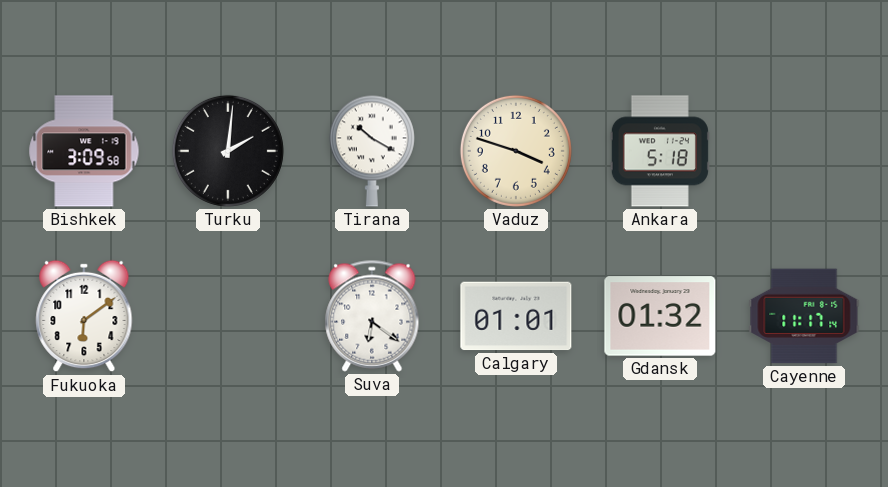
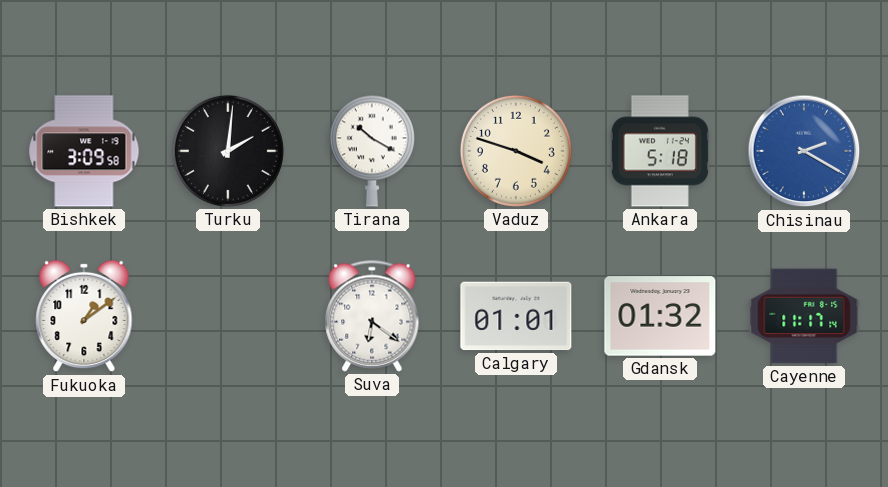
Chisinau: none -> 2:20
Fukuoka: 6:09 -> 1:09
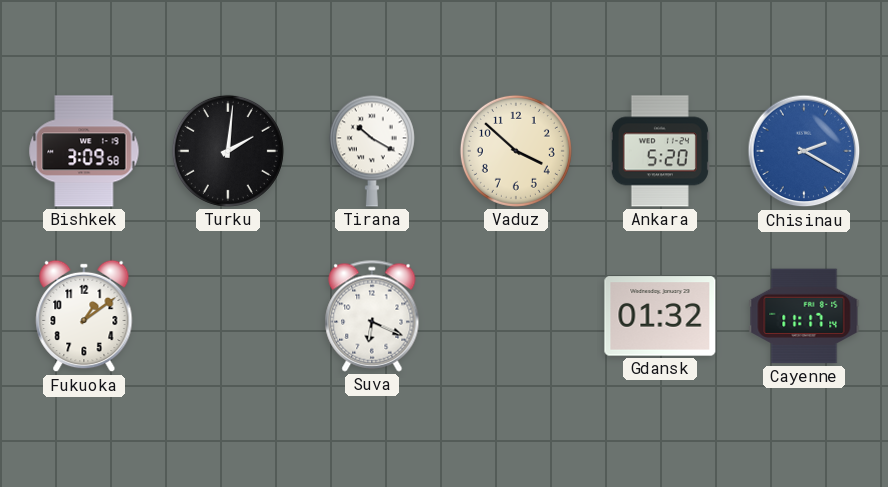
Vaduz: 3:48 -> 3:52
Ankara: 5:18 -> 5:20
Suva: 6:21 -> 6:19
Calgary: 01:01 -> none
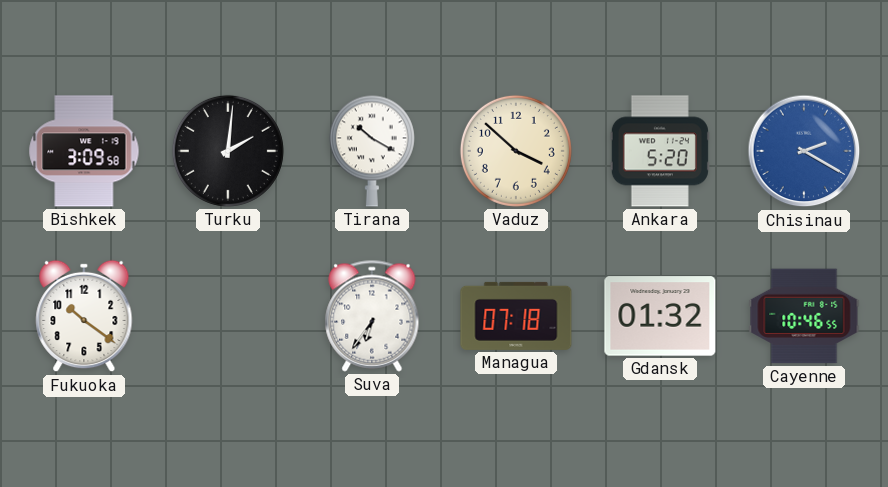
Fukuoka: 1:09 -> 10:21
Suva: 6:19 -> 6:36
Managua: none -> 07:18
Cayenne: 11:17 -> 10:46
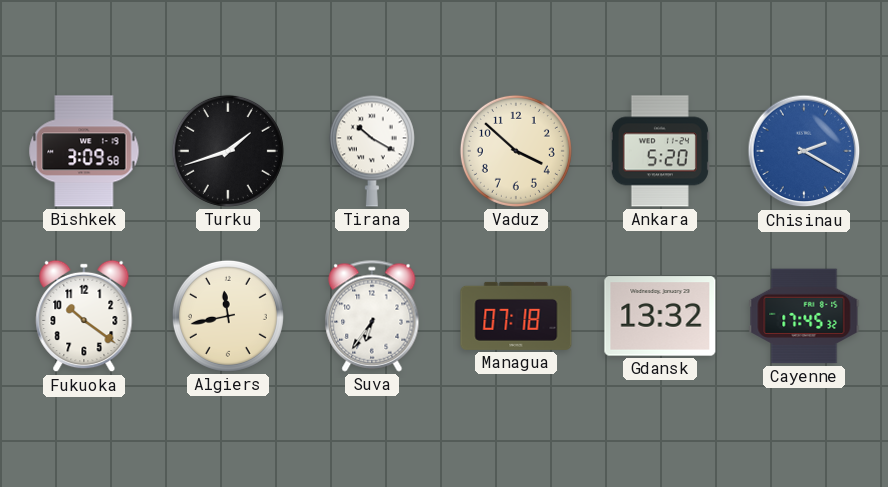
Turku: 2:01 -> 1:42
Algiers: none -> 11:43
Gdansk: 01:32 -> 13:32
Cayenne: 10:46 -> 17:45
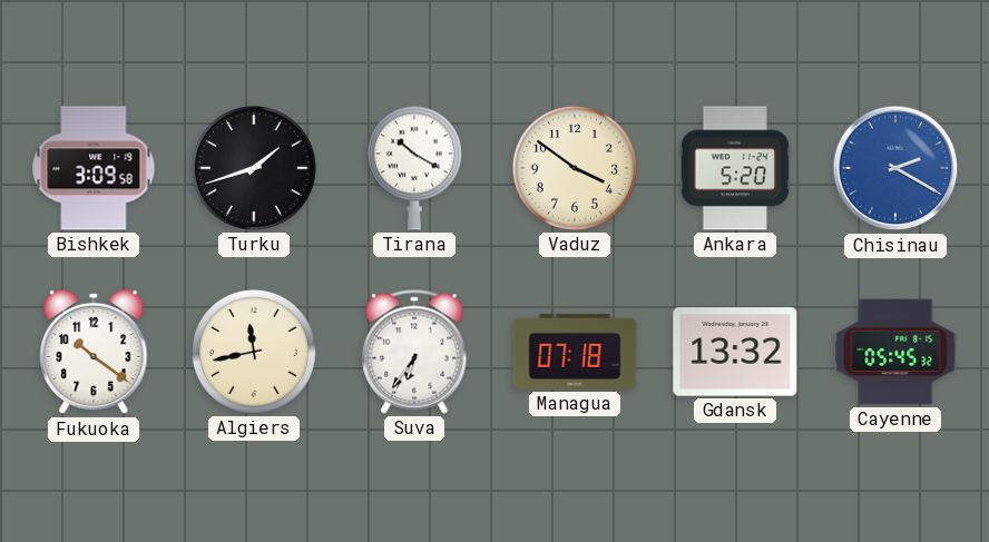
Vaduz: 3:52 -> 3:51
Cayenne: 17:45 -> 05:45
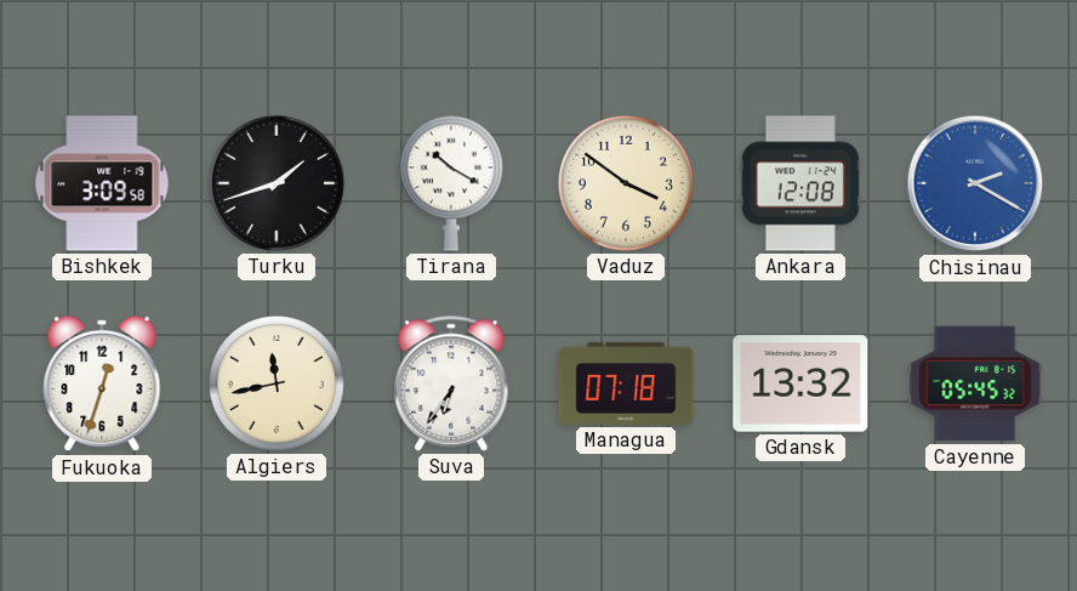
Ankara: 5:20 -> 12:08
Fukuoka: 10:21 -> 12:33
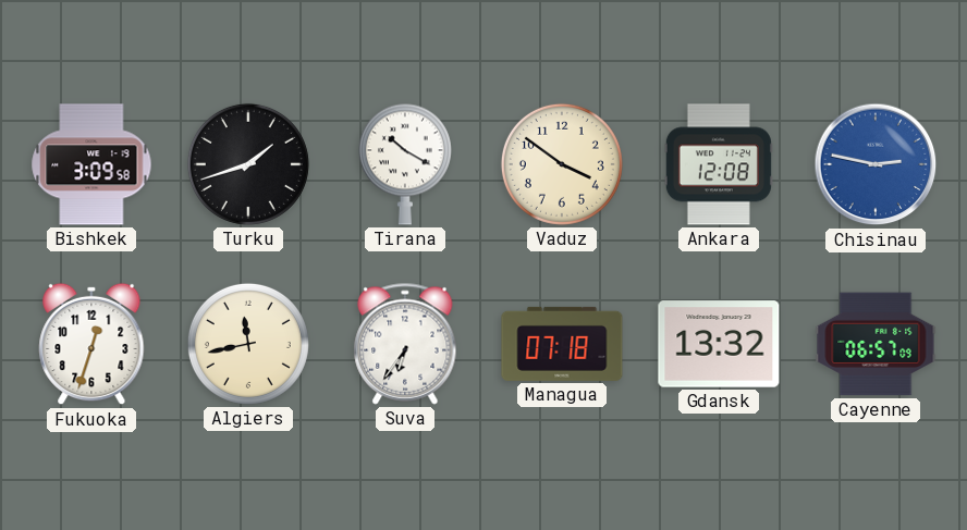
Chisinau: 2:20 -> 2:47
Cayenne: 05:45 -> 06:57
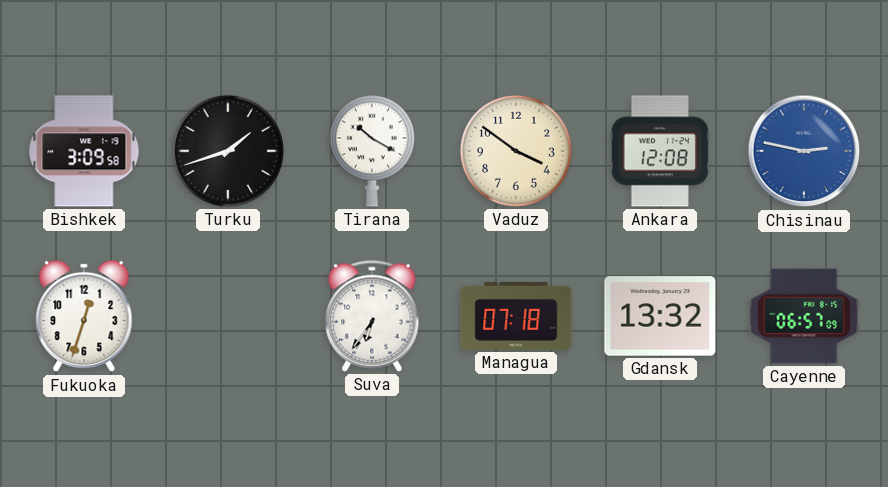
Algiers: 11:43 -> none
